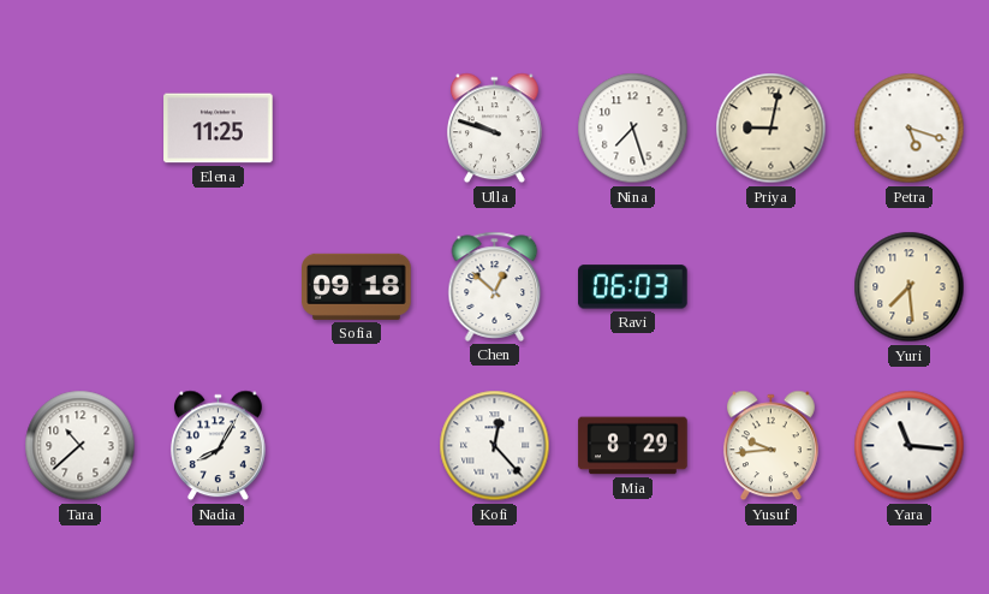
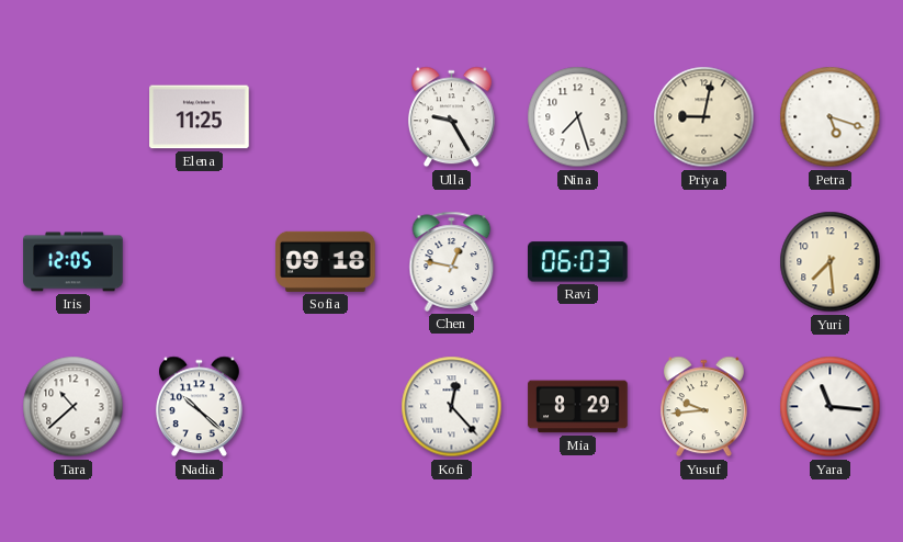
Ulla: 9:48 -> 9:25
Iris: none -> 12:05
Chen: 12:52 -> 12:47
Nadia: 8:05 -> 10:22
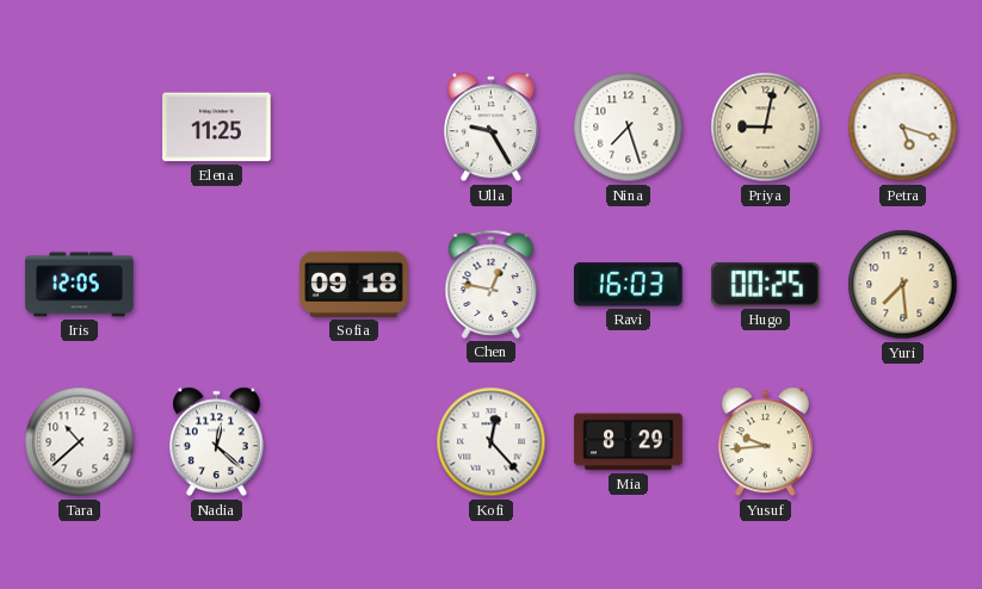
Ravi: 06:03 -> 16:03
Hugo: none -> 00:25
Nadia: 10:22 -> 12:22
Yara: 11:16 -> none
